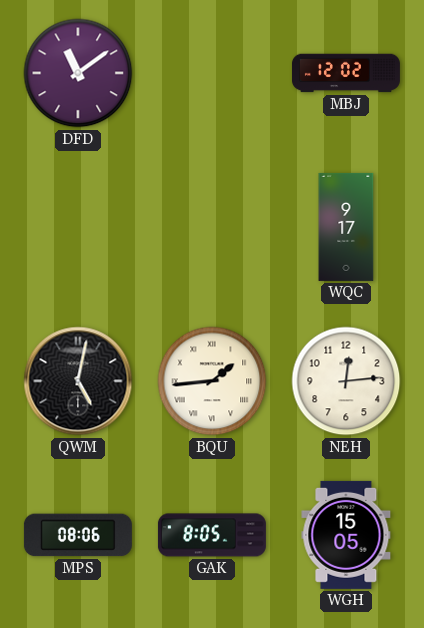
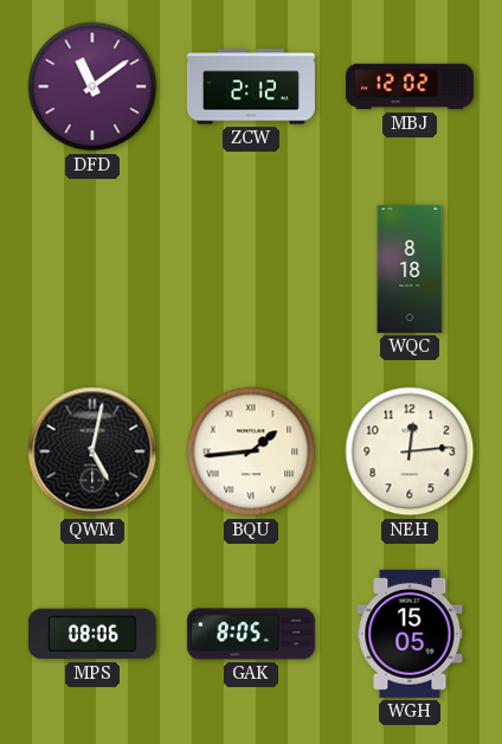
ZCW: none -> 2:12
WQC: 9:17 -> 8:18
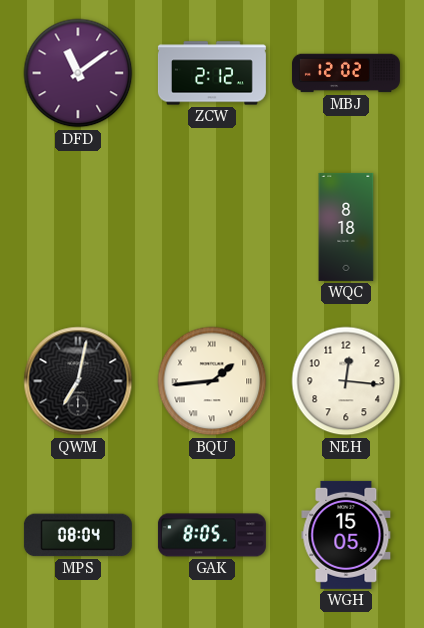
QWM: 5:02 -> 7:02
NEH: 12:14 -> 12:16
MPS: 08:06 -> 08:04
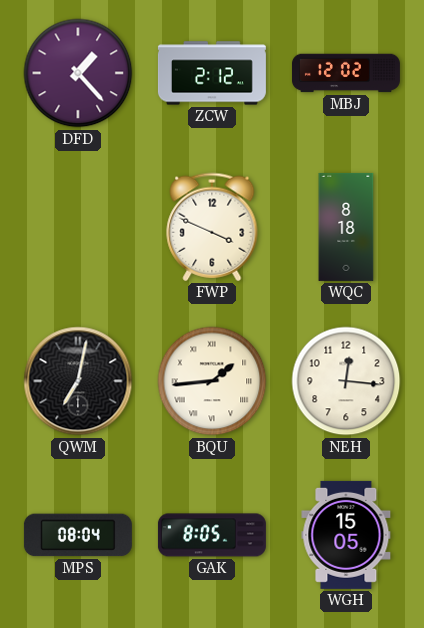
DFD: 11:09 -> 1:23
FWP: none -> 3:49
